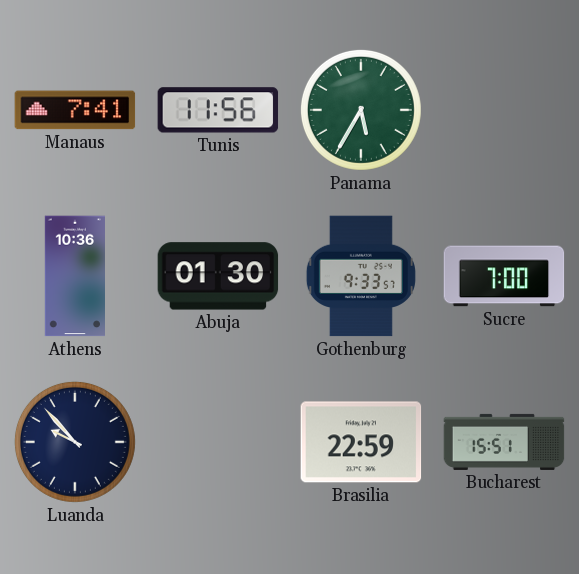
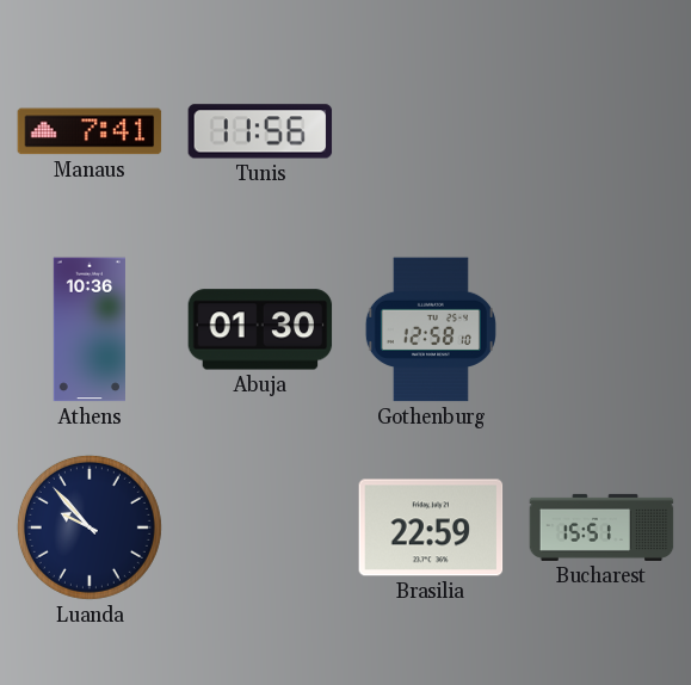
Panama: 5:35 -> none
Gothenburg: 9:33 -> 12:58
Sucre: 7:00 -> none
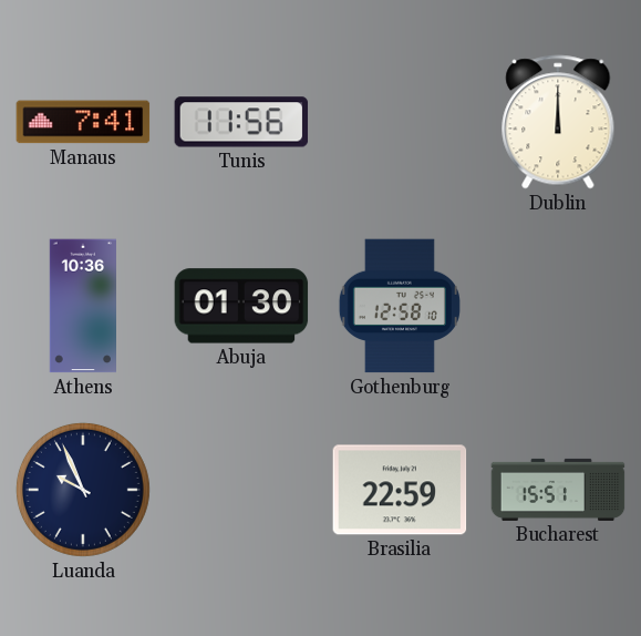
Dublin: none -> 12:00
Luanda: 9:53 -> 9:56
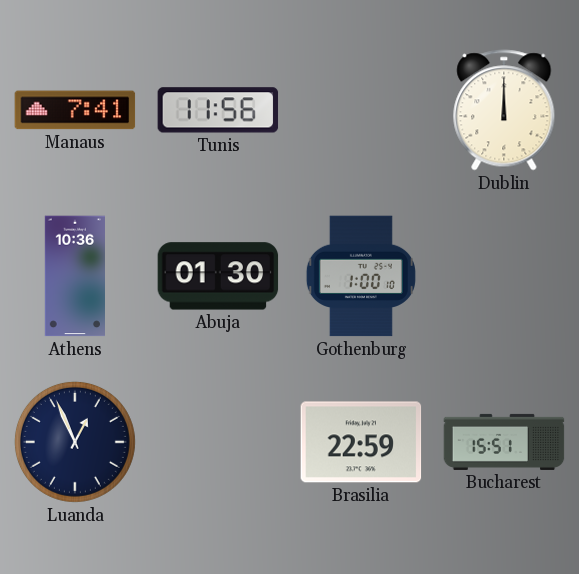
Gothenburg: 12:58 -> 1:00
Luanda: 9:56 -> 12:56
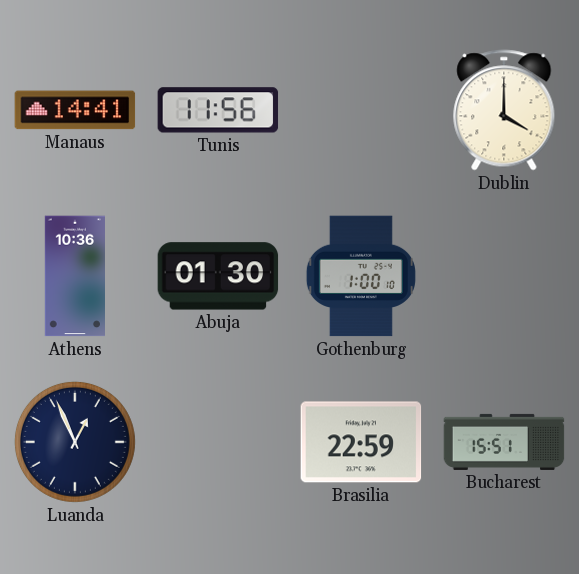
Manaus: 7:41 -> 14:41
Dublin: 12:00 -> 4:00
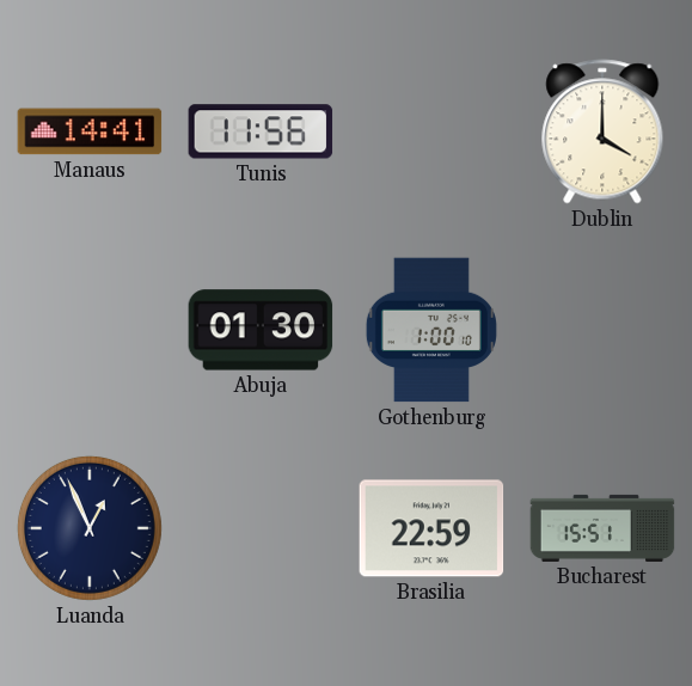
Athens: 10:36 -> none
